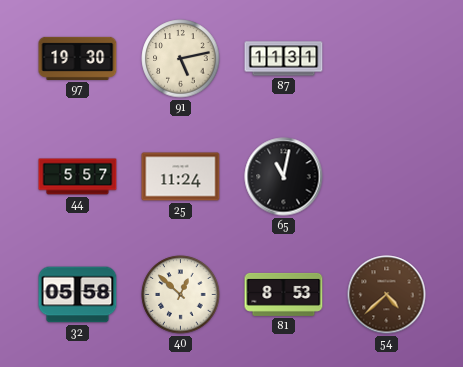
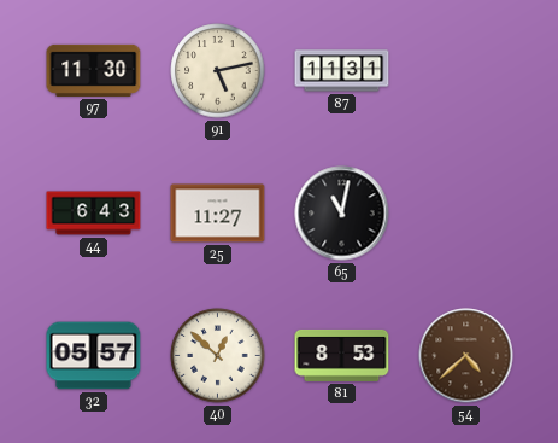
97: 19:30 -> 11:30
44: 5:57 -> 6:43
25: 11:24 -> 11:27
32: 05:58 -> 05:57
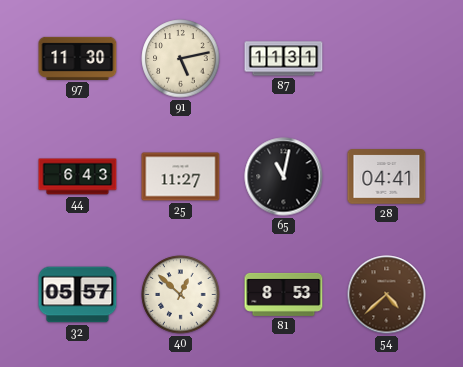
28: none -> 04:41
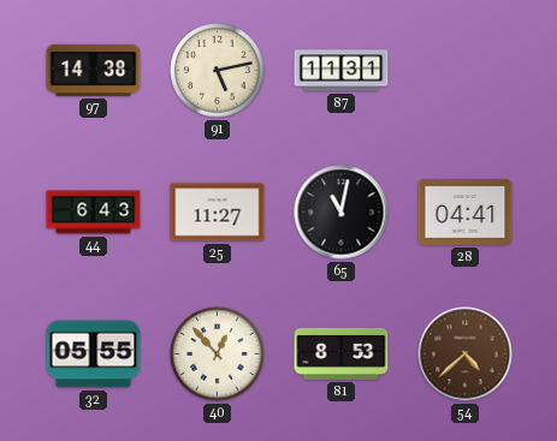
97: 11:30 -> 14:38
32: 05:57 -> 05:55
40: 12:52 -> 12:53
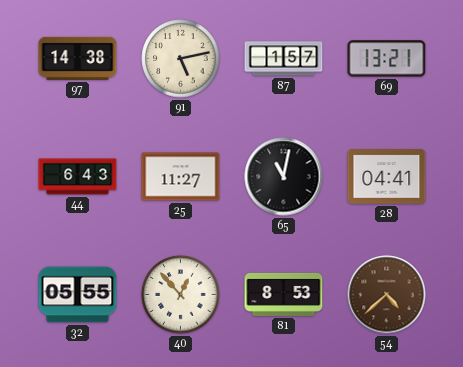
87: 11:31 -> 1:57
69: none -> 13:21
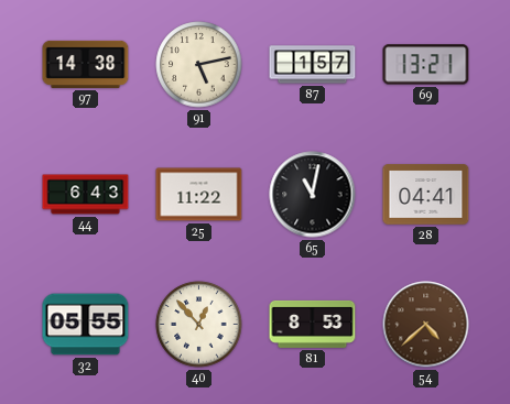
25: 11:27 -> 11:22
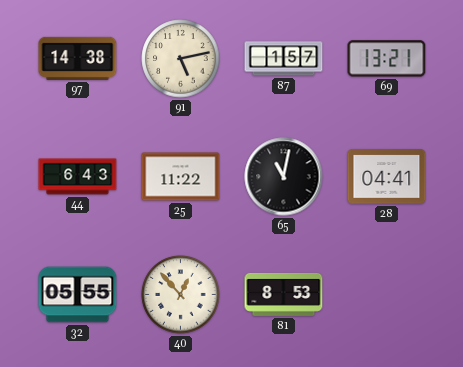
54: 4:38 -> none
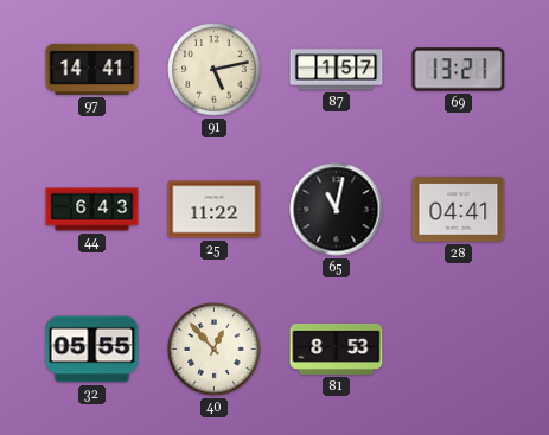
97: 14:38 -> 14:41
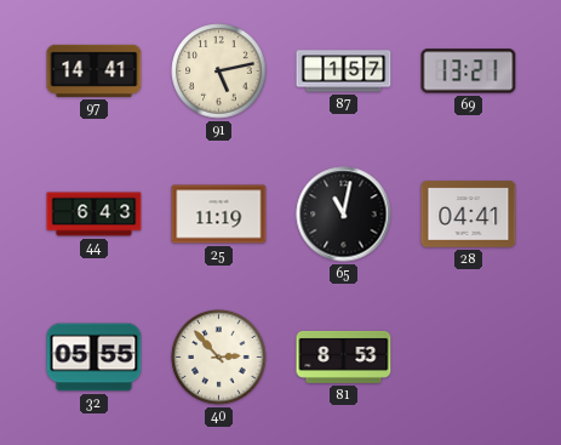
25: 11:22 -> 11:19
40: 12:53 -> 2:53
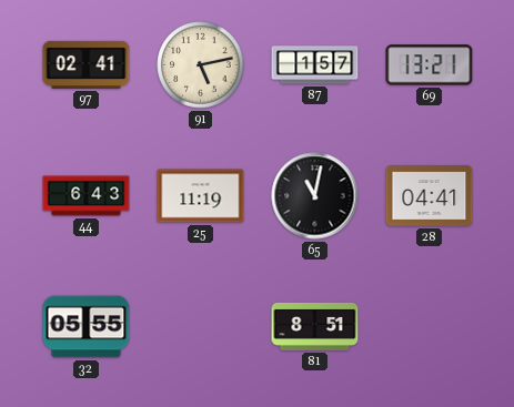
97: 14:41 -> 02:41
40: 2:53 -> none
81: 8:53 -> 8:51
